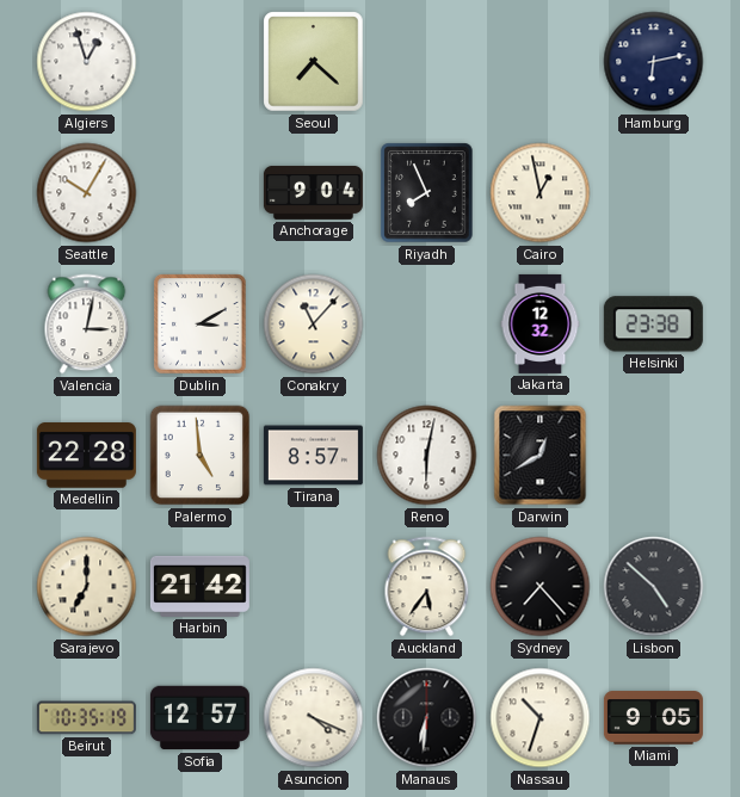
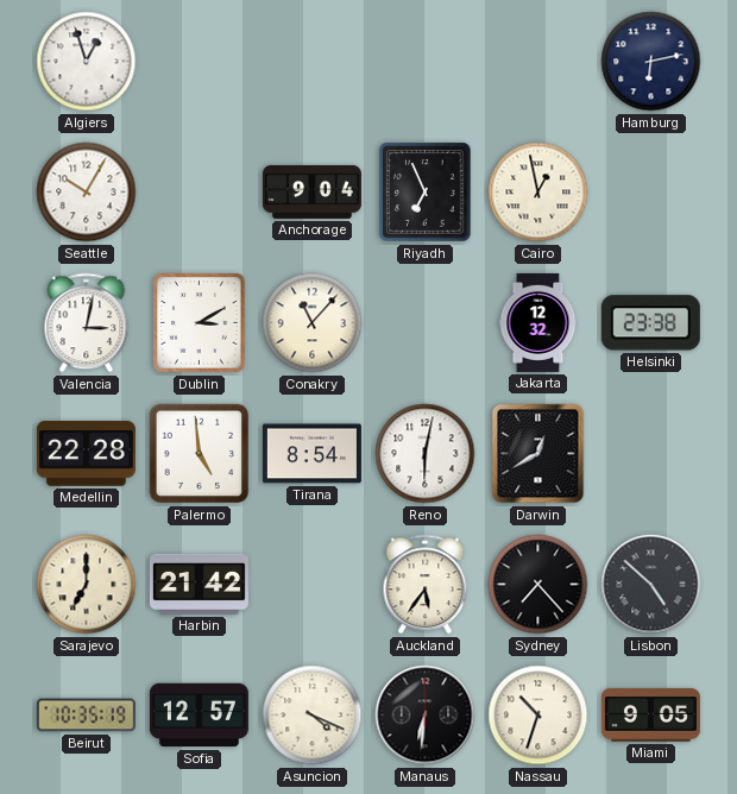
Seoul: 7:22 -> none
Riyadh: 7:56 -> 6:56
Tirana: 8:57 -> 8:54
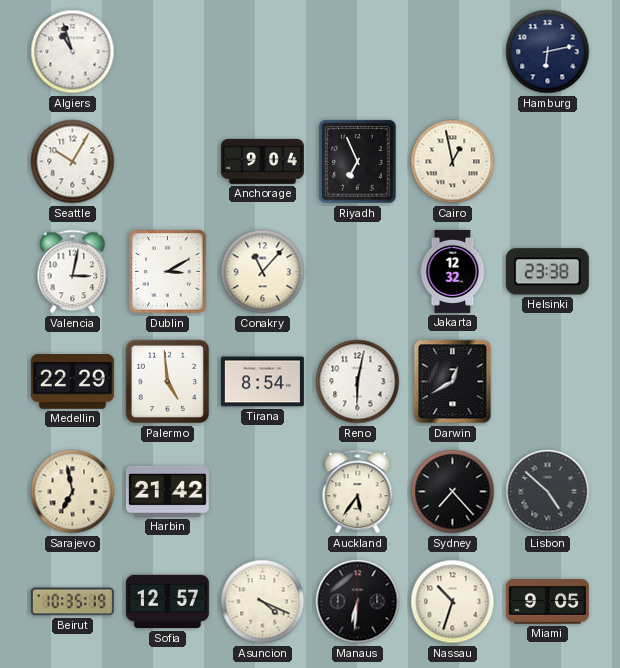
Algiers: 12:57 -> 10:57
Medellin: 22:28 -> 22:29
Sarajevo: 7:00 -> 6:58
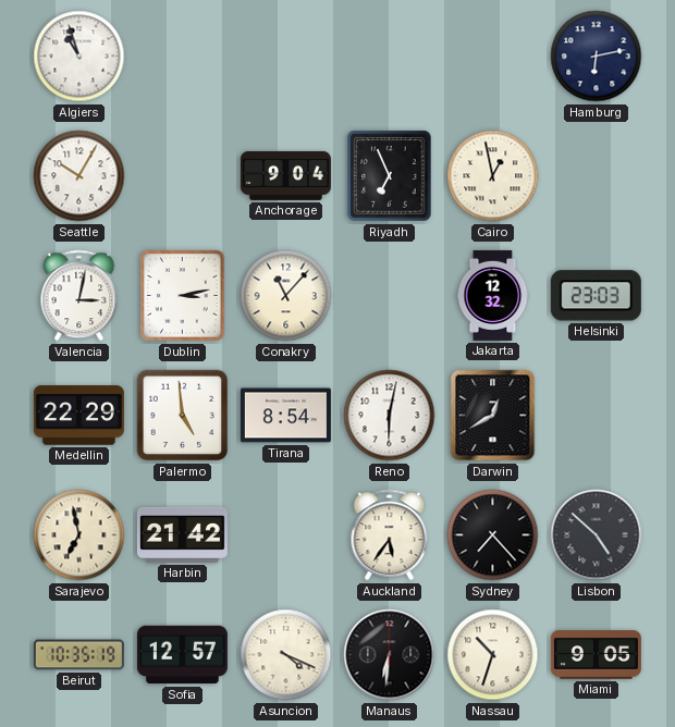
Dublin: 3:10 -> 3:13
Helsinki: 23:38 -> 23:03
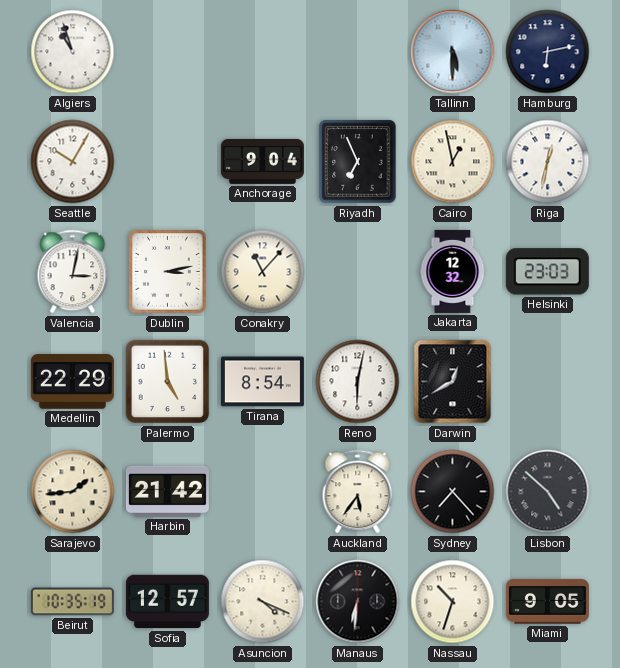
Tallinn: none -> 5:30
Riga: none -> 12:32
Sarajevo: 6:58 -> 1:44
